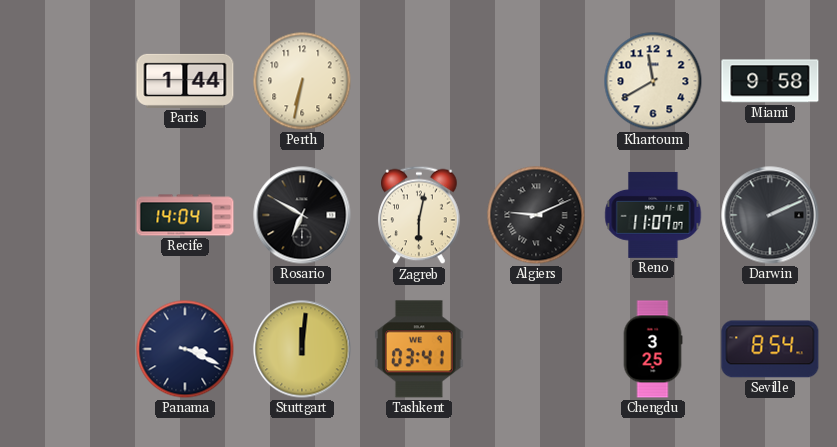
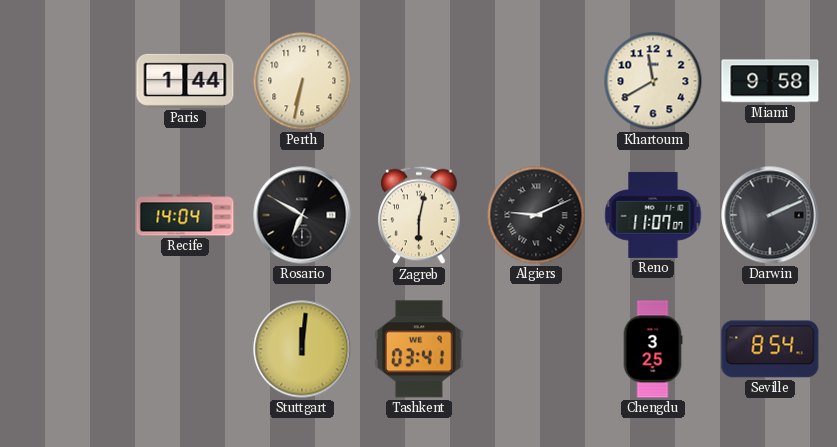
Panama: 3:19 -> none
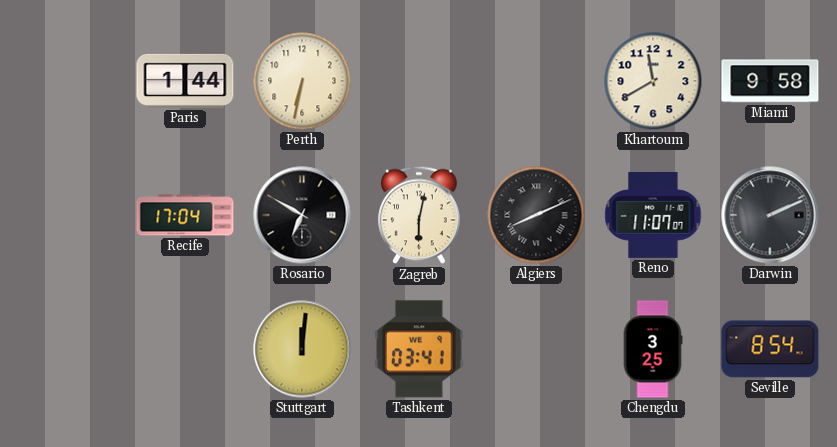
Recife: 14:04 -> 17:04
Algiers: 9:11 -> 8:11
